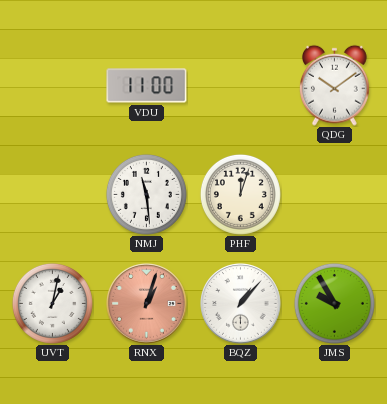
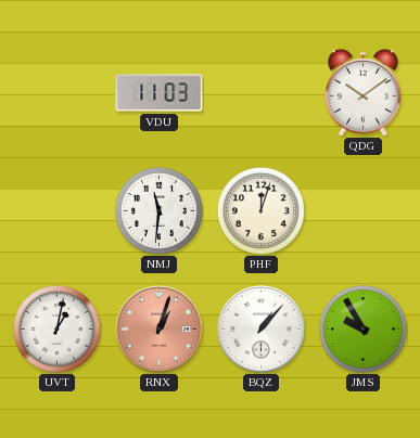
VDU: 11:00 -> 11:03
NMJ: 11:29 -> 11:31
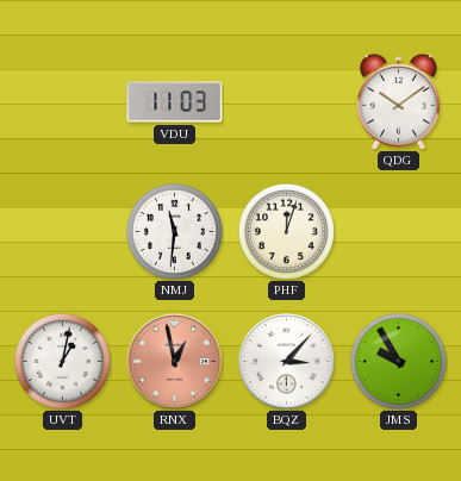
RNX: 1:03 -> 12:58
BQZ: 1:07 -> 3:07
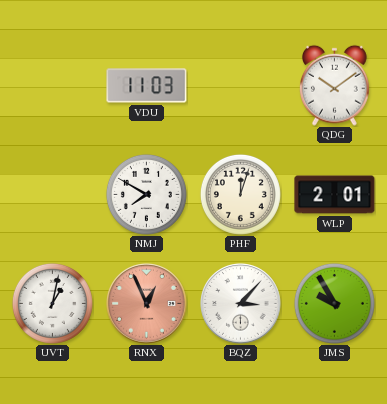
NMJ: 11:31 -> 7:50
WLP: none -> 2:01
RNX: 12:58 -> 12:56
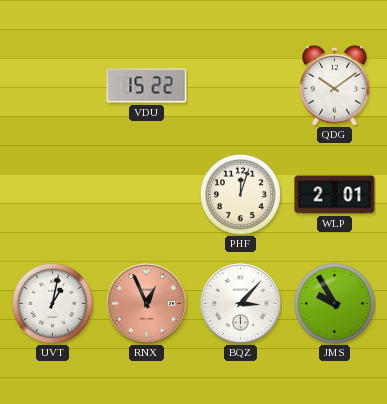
VDU: 11:03 -> 15:22
NMJ: 7:50 -> none
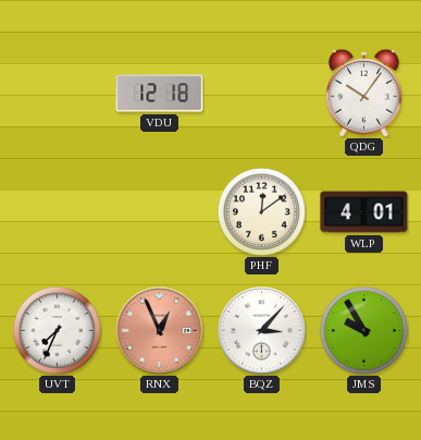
VDU: 15:22 -> 12:18
QDG: 10:09 -> 10:06
PHF: 12:03 -> 12:09
WLP: 2:01 -> 4:01
UVT: 1:02 -> 7:34
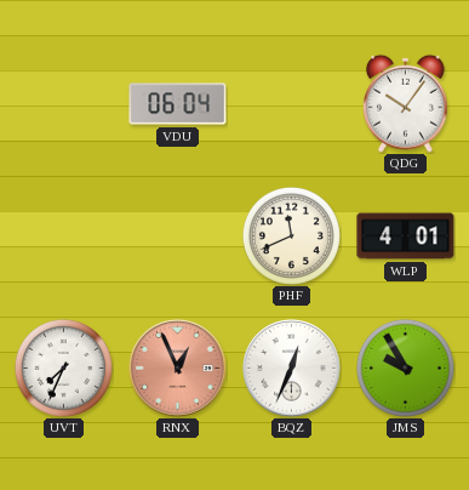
VDU: 12:18 -> 06:04
PHF: 12:09 -> 11:41
BQZ: 3:07 -> 12:34
